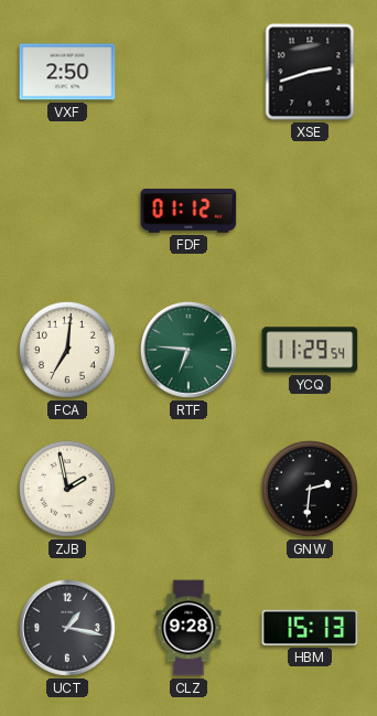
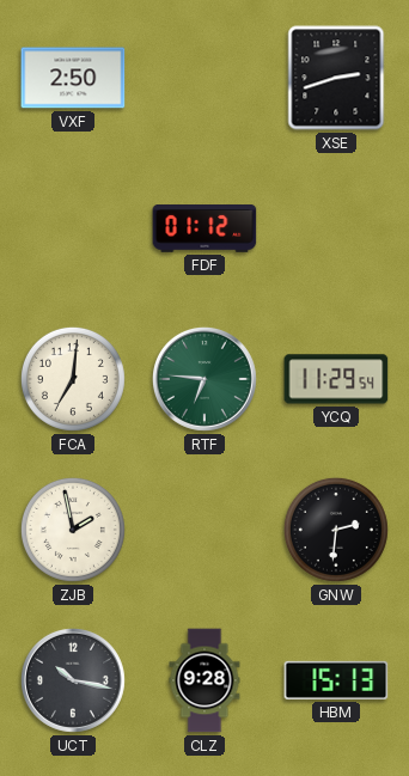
UCT: 1:17 -> 10:17
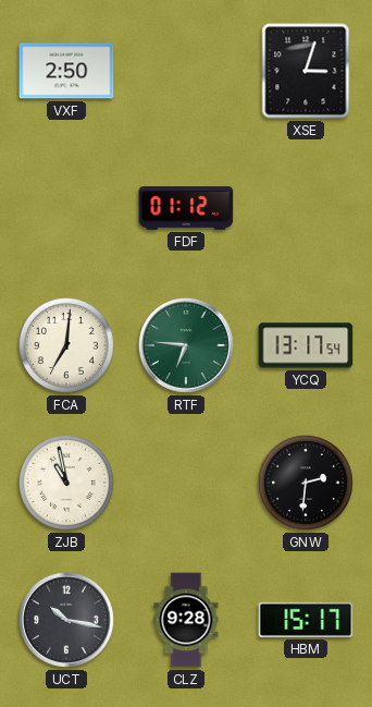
XSE: 2:42 -> 3:03
YCQ: 11:29 -> 13:17
ZJB: 1:58 -> 10:58
HBM: 15:13 -> 15:17
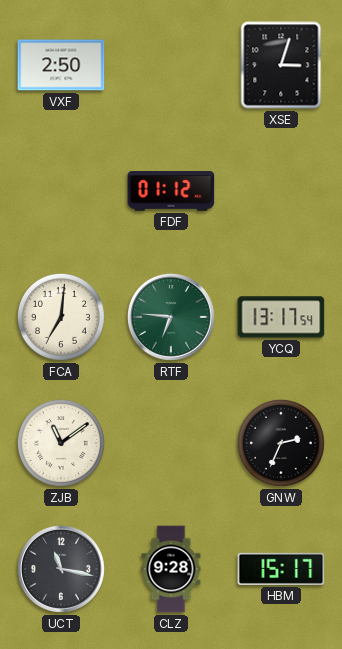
ZJB: 10:58 -> 11:09
GNW: 2:31 -> 2:34
UCT: 10:17 -> 11:17
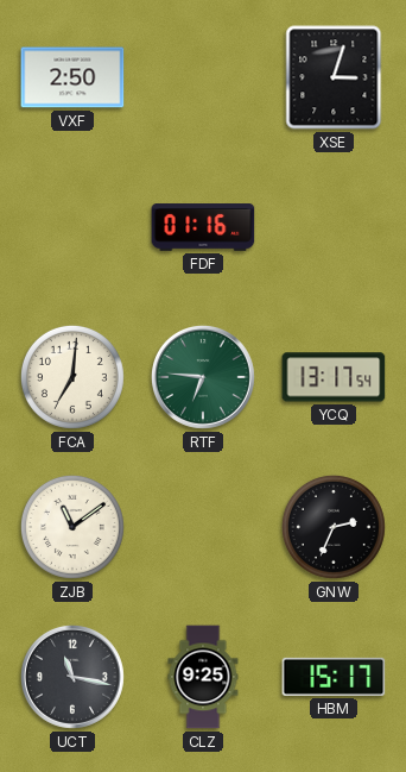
FDF: 01:12 -> 01:16
CLZ: 9:28 -> 9:25
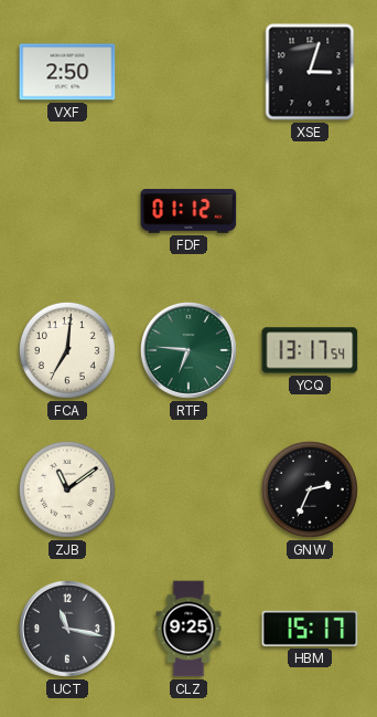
FDF: 01:16 -> 01:12
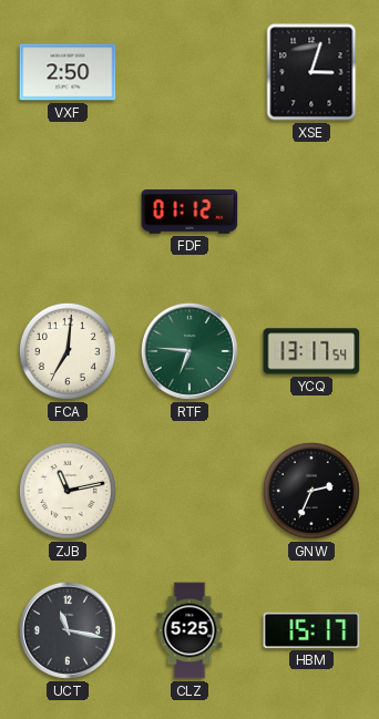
ZJB: 11:09 -> 11:13
CLZ: 9:25 -> 5:25
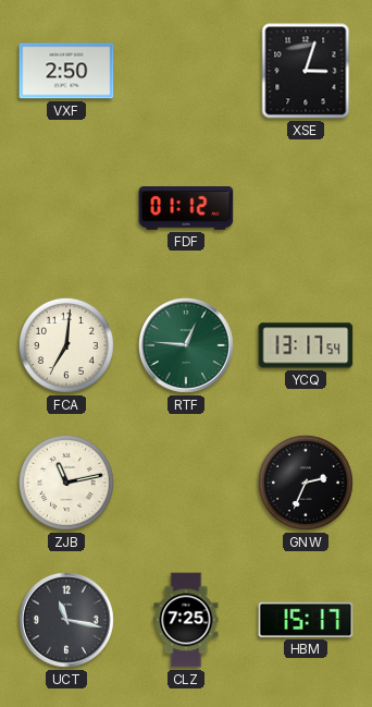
RTF: 6:46 -> 12:46
CLZ: 5:25 -> 7:25
